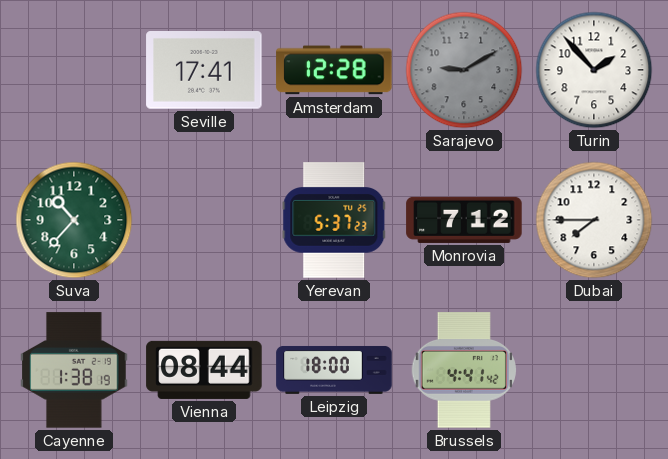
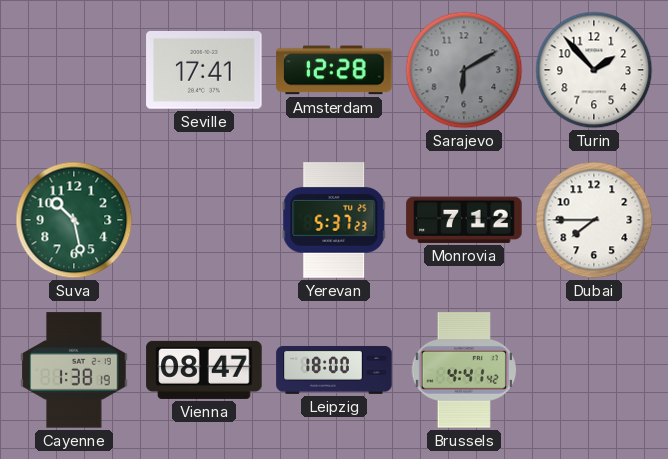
Sarajevo: 9:10 -> 6:10
Suva: 10:37 -> 10:28
Vienna: 08:44 -> 08:47
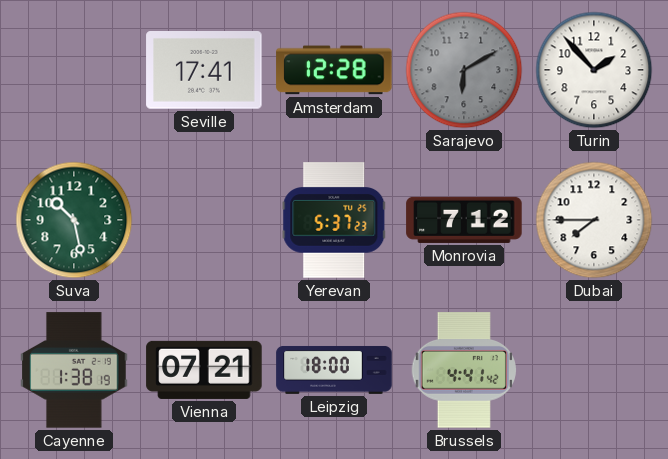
Vienna: 08:47 -> 07:21
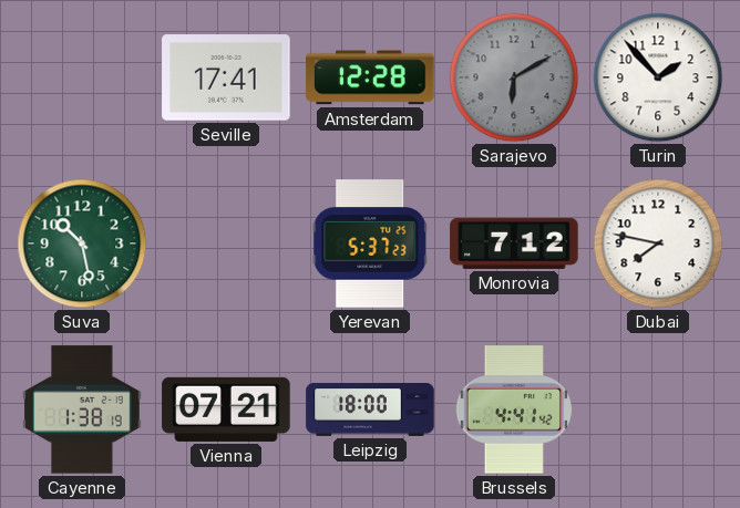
Dubai: 7:45 -> 7:47
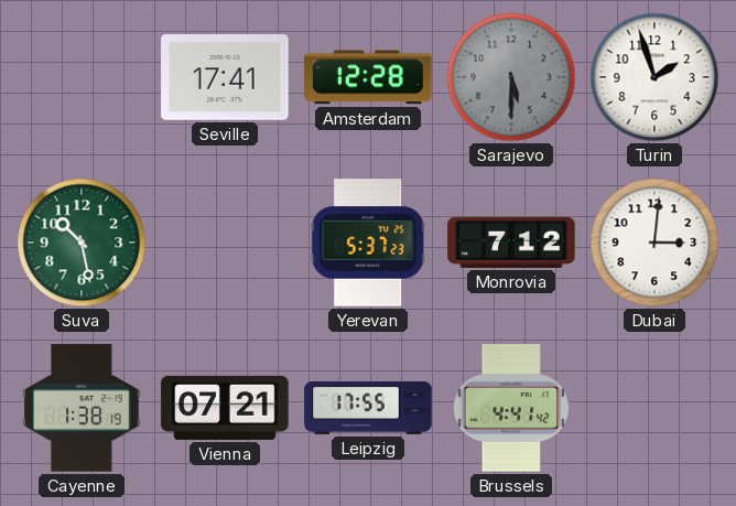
Sarajevo: 6:10 -> 5:30
Turin: 1:53 -> 1:57
Dubai: 7:47 -> 3:01
Leipzig: 18:00 -> 17:55
